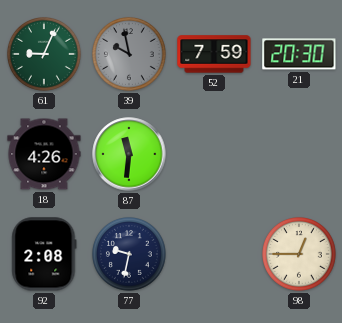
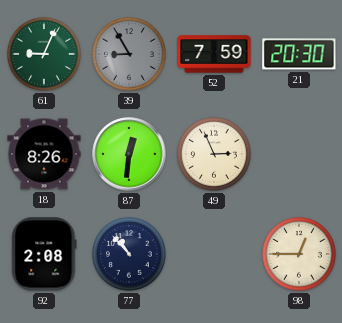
39: 9:58 -> 8:55
18: 4:26 -> 8:26
87: 11:31 -> 12:31
49: none -> 2:56
77: 9:32 -> 10:53
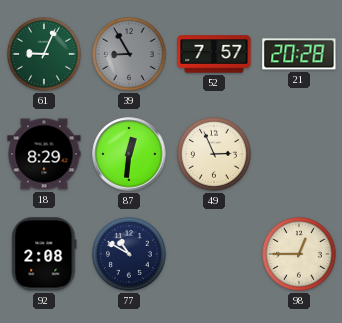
52: 7:59 -> 7:57
21: 20:30 -> 20:28
18: 8:26 -> 8:29
77: 10:53 -> 10:50
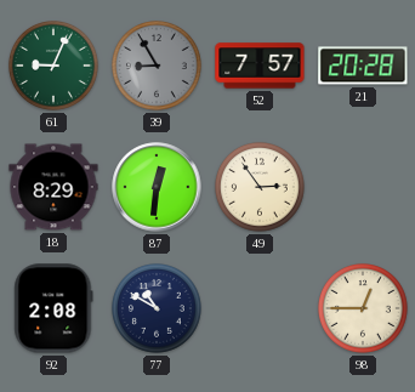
49: 2:56 -> 2:54
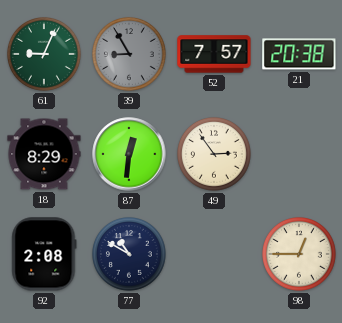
21: 20:28 -> 20:38
